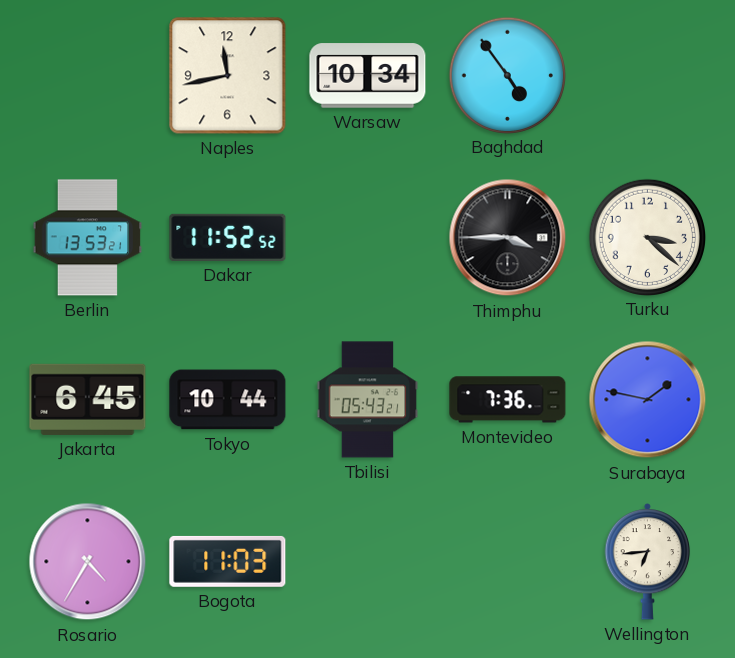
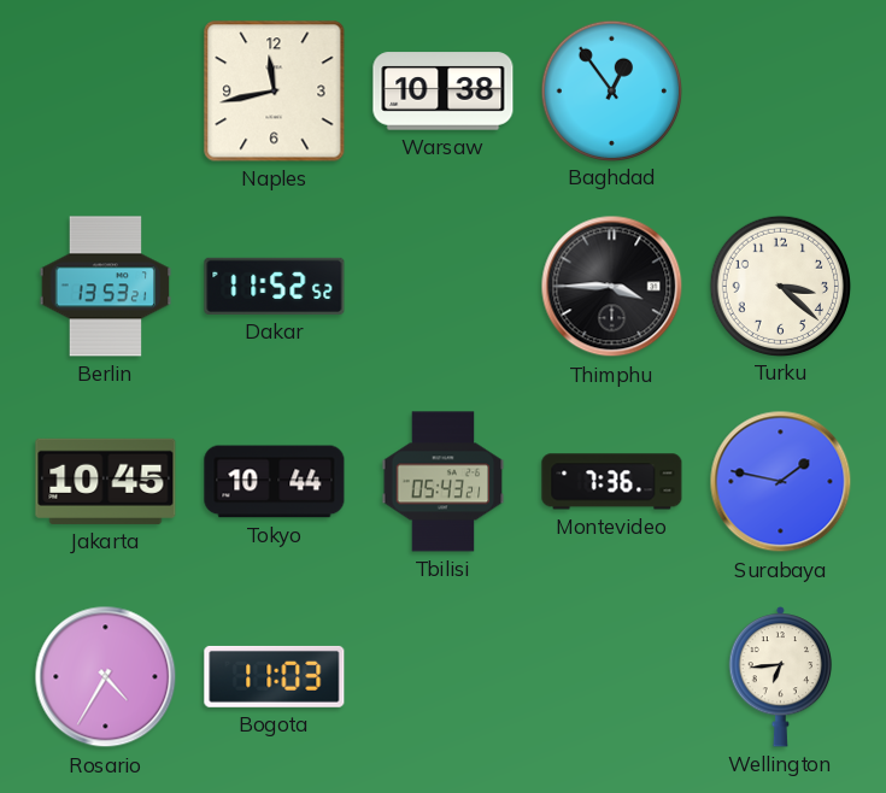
Warsaw: 10:34 -> 10:38
Baghdad: 4:54 -> 12:54
Jakarta: 6:45 -> 10:45
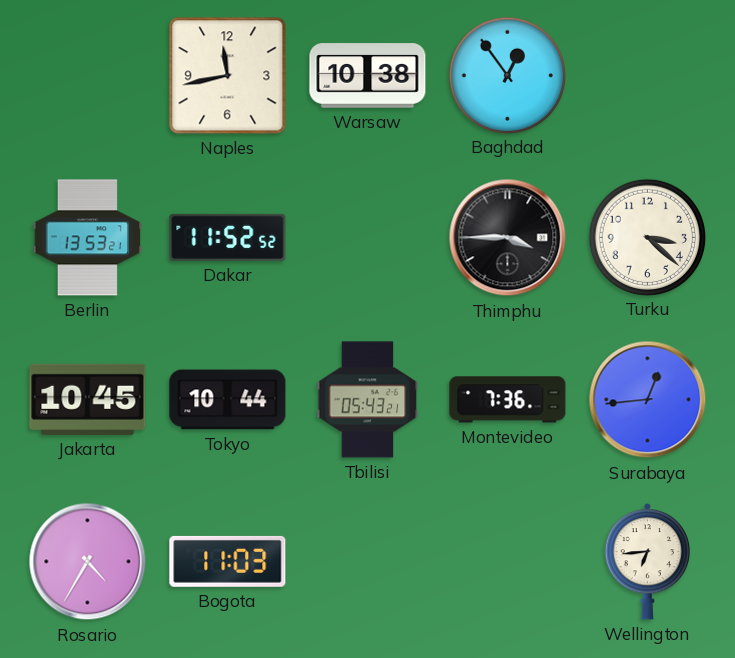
Surabaya: 1:47 -> 12:44
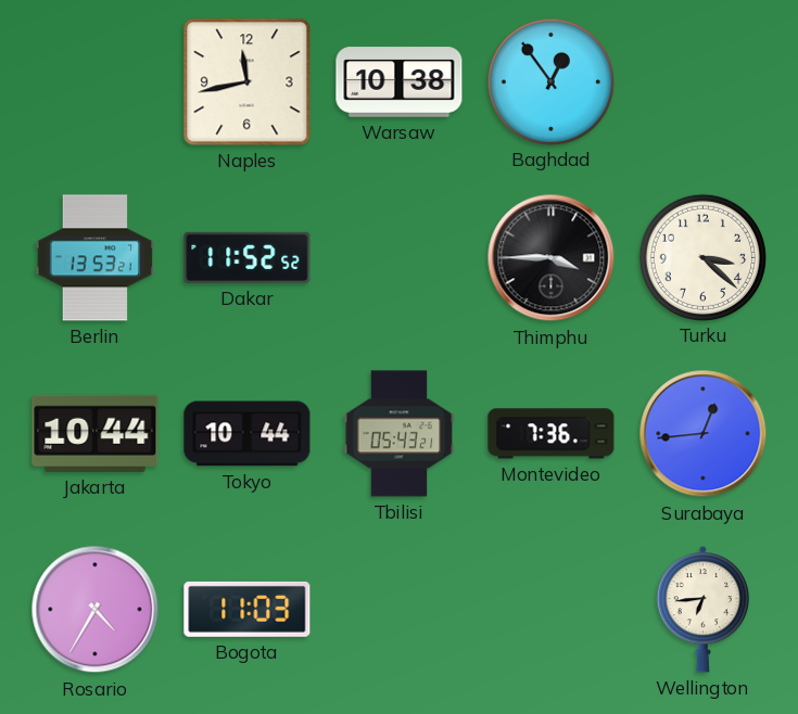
Jakarta: 10:45 -> 10:44
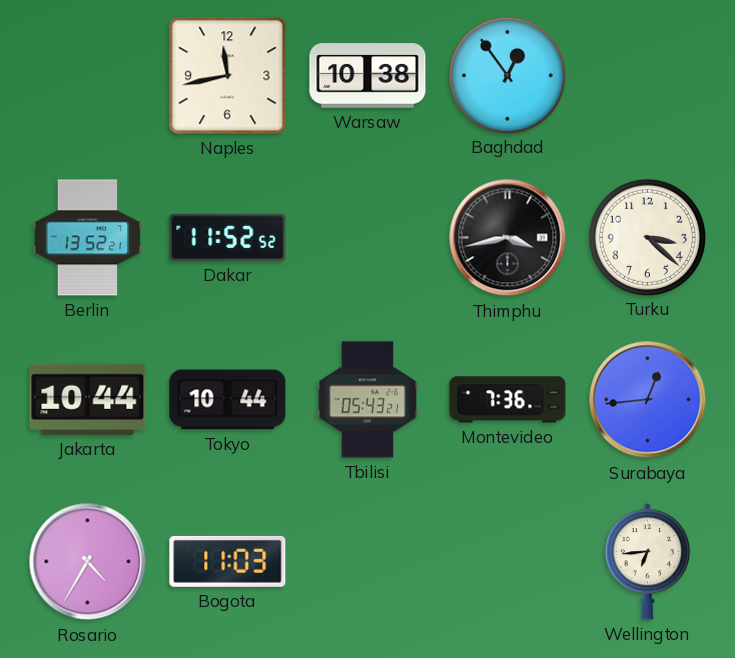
Berlin: 13:53 -> 13:52
Thimphu: 3:45 -> 3:43
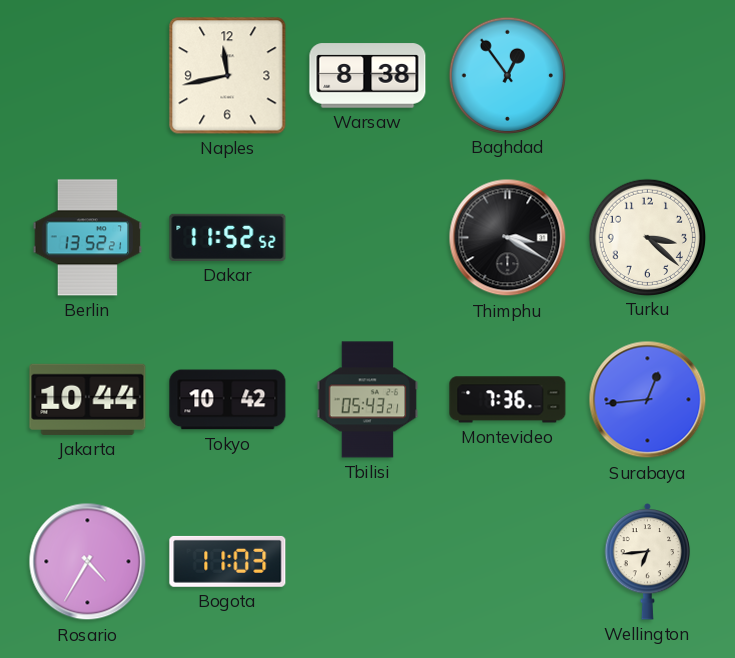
Warsaw: 10:38 -> 8:38
Thimphu: 3:43 -> 3:20
Tokyo: 10:44 -> 10:42
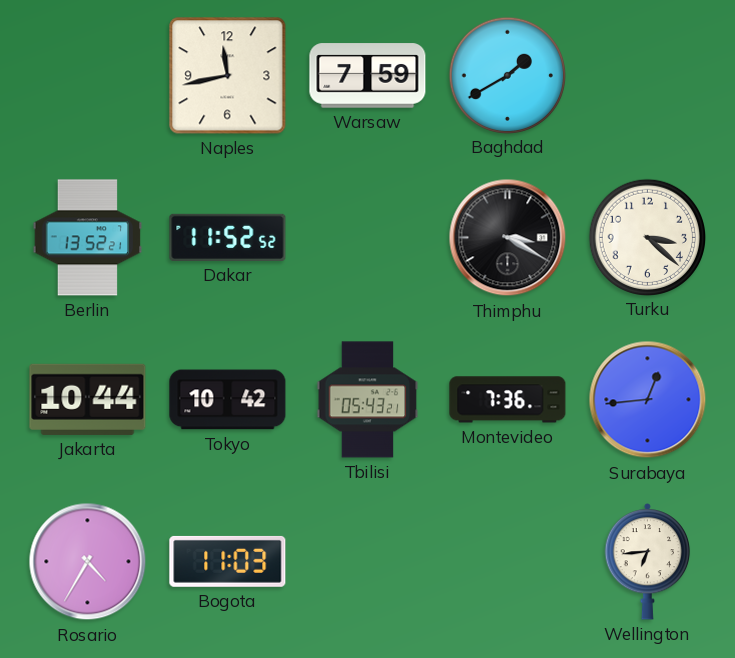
Warsaw: 8:38 -> 7:59
Baghdad: 12:54 -> 1:40
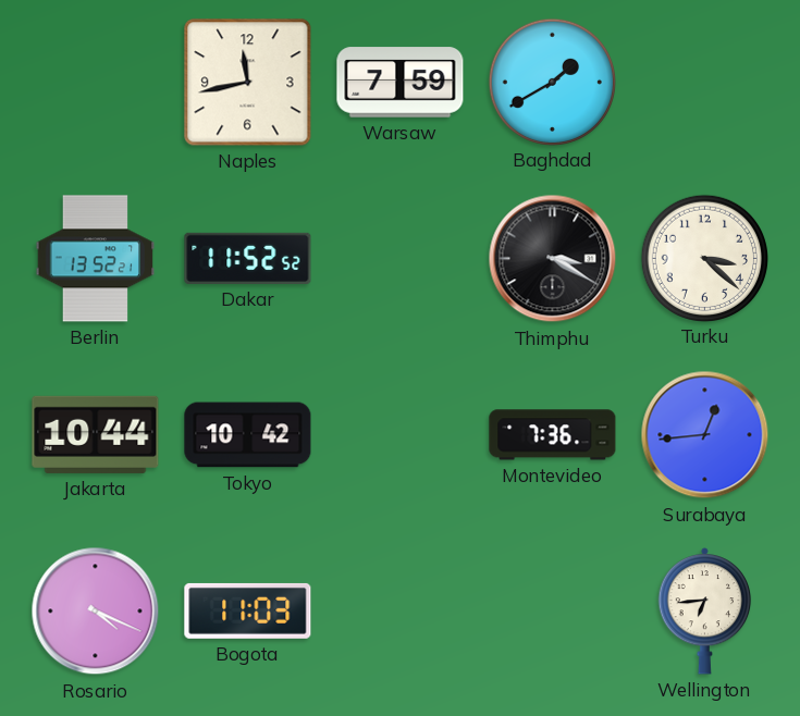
Tbilisi: 05:43 -> none
Rosario: 4:35 -> 4:19
